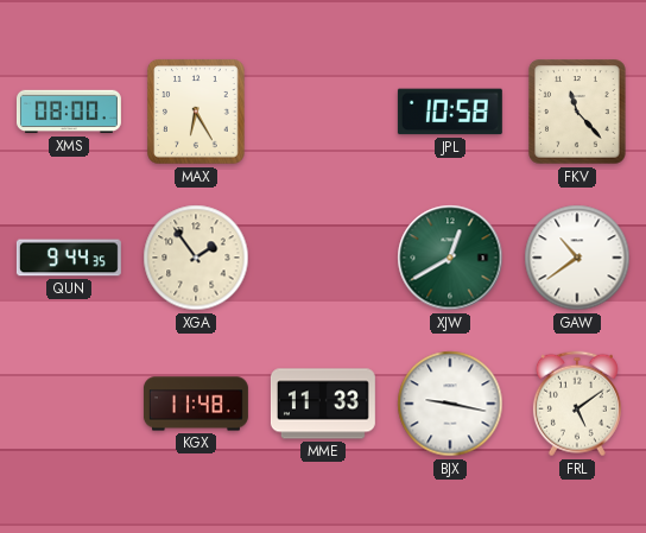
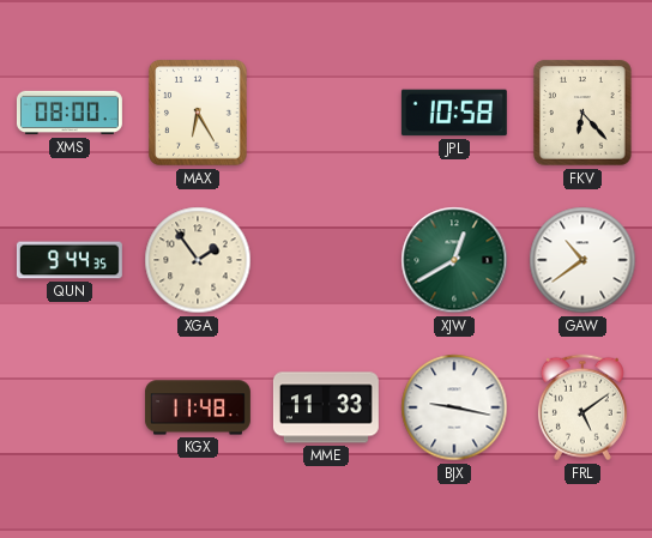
FKV: 11:23 -> 6:23
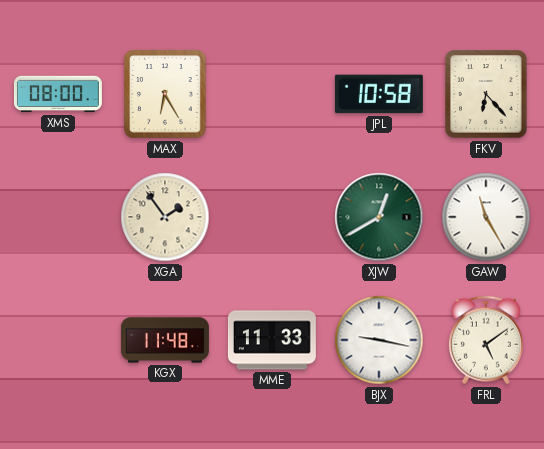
QUN: 9:44 -> none
GAW: 10:39 -> 11:25
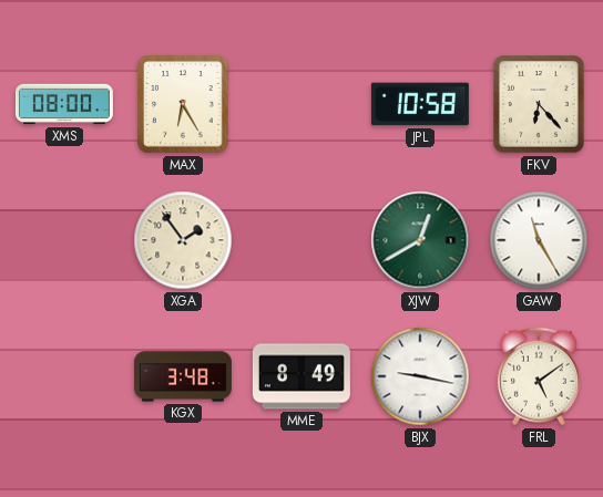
KGX: 11:48 -> 3:48
MME: 11:33 -> 8:49
